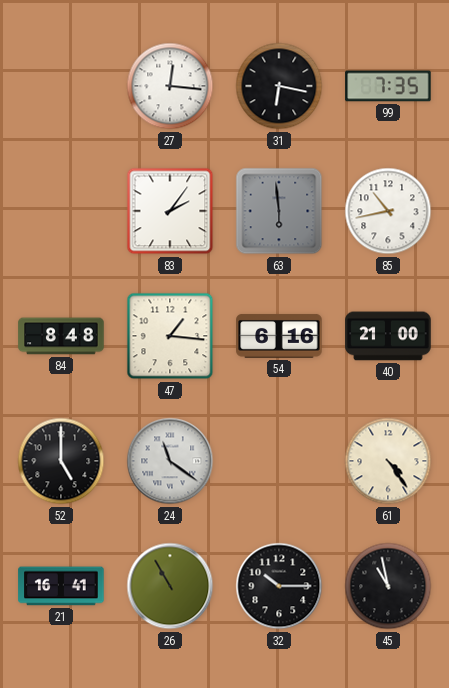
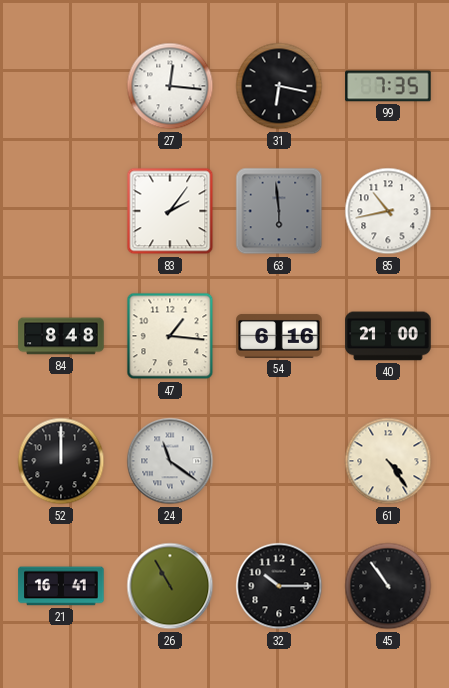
52: 5:00 -> 12:00
45: 10:58 -> 10:54
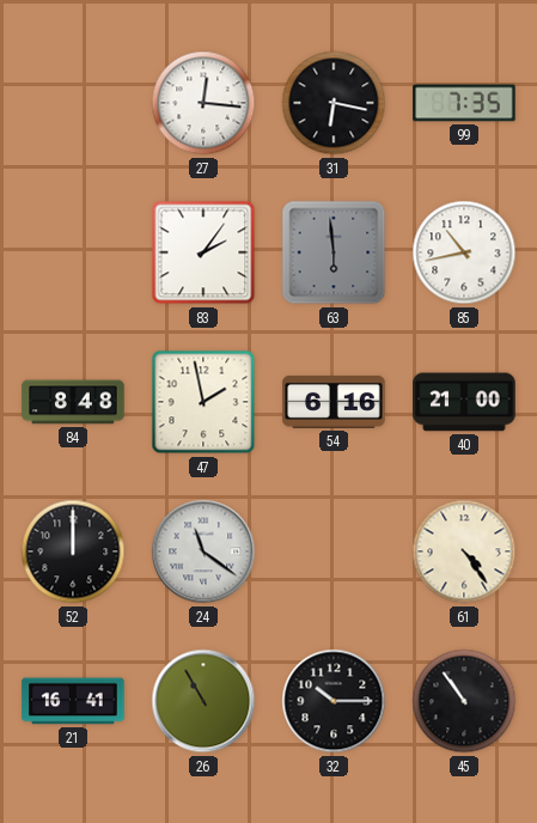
47: 1:16 -> 1:58
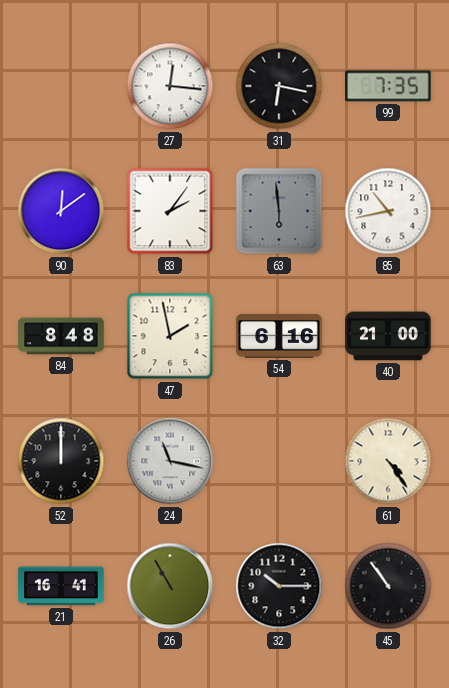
90: none -> 12:09
24: 11:21 -> 11:17
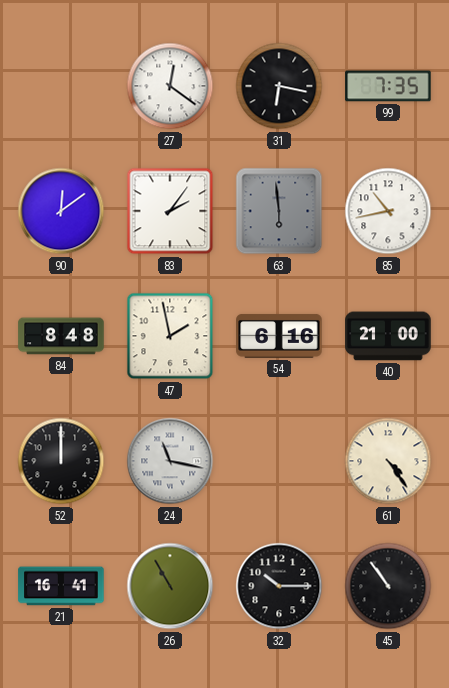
27: 12:16 -> 12:21
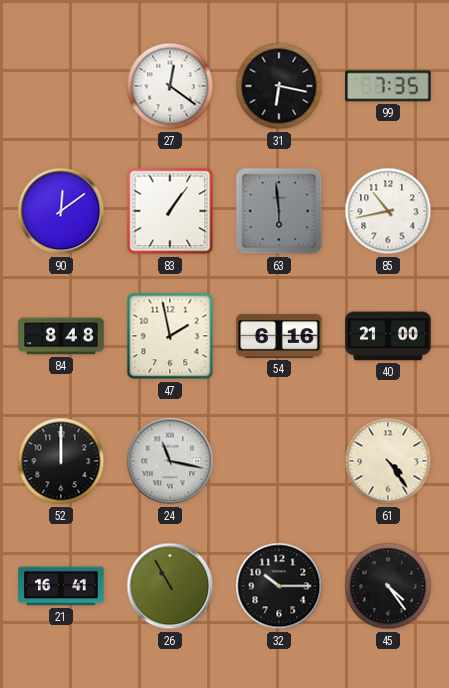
83: 2:06 -> 1:06
45: 10:54 -> 4:24
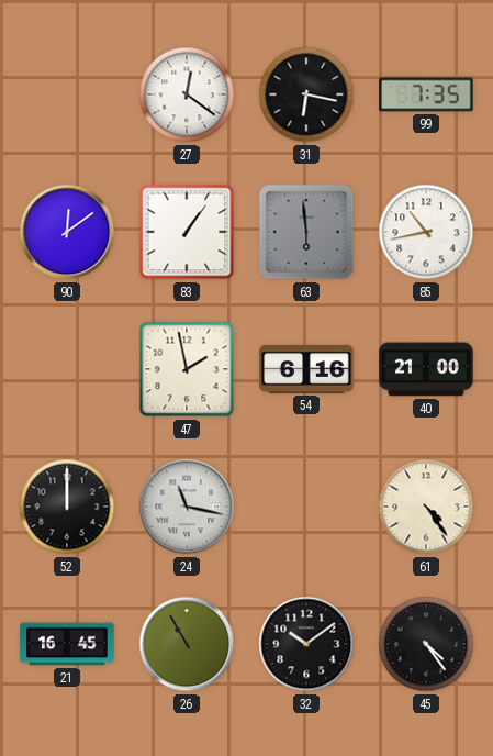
84: 8:48 -> none
21: 16:41 -> 16:45
32: 10:15 -> 10:09
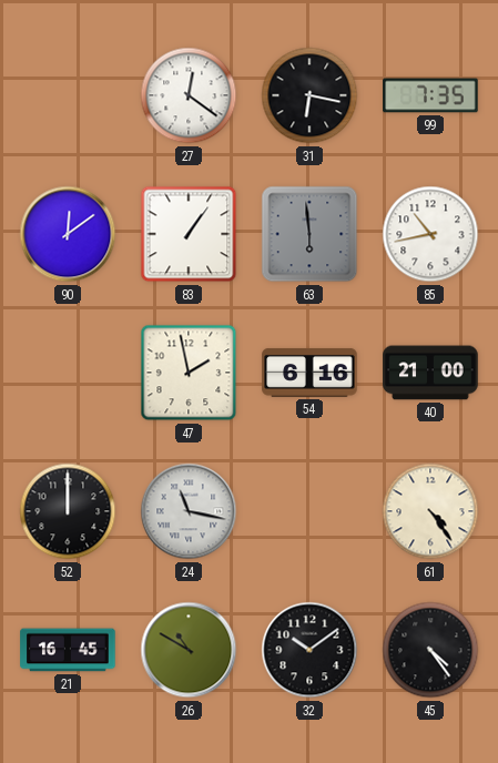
26: 10:55 -> 10:50
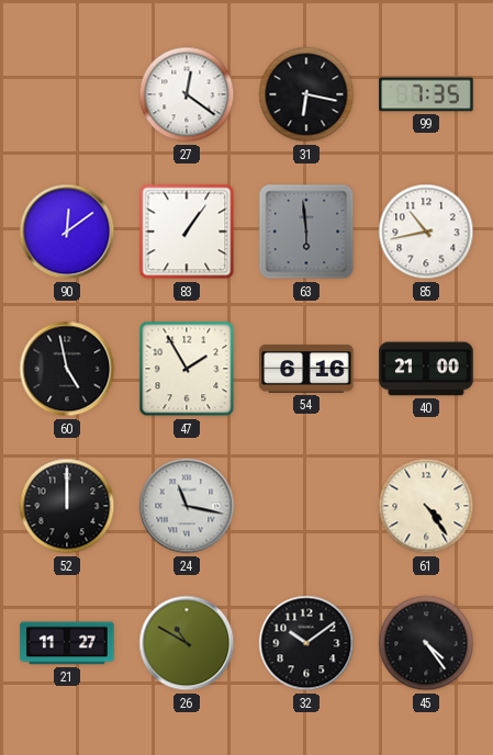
60: none -> 4:58
47: 1:58 -> 1:55
21: 16:45 -> 11:27
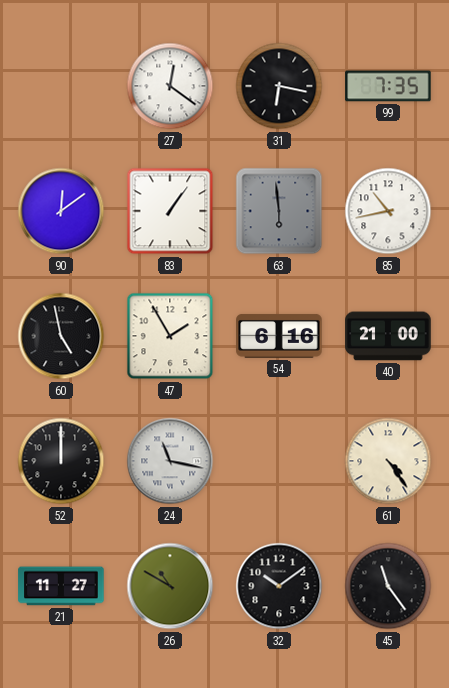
45: 4:24 -> 11:24
